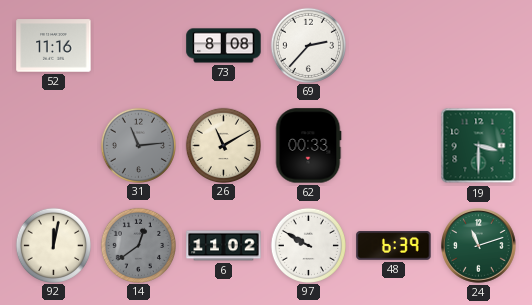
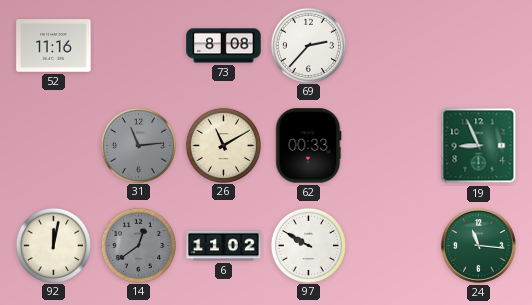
19: 3:30 -> 8:56
48: 6:39 -> none
24: 11:12 -> 11:16
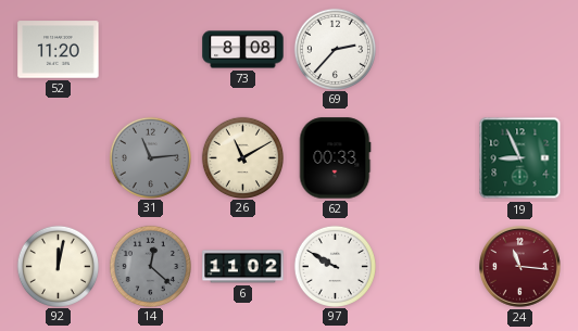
52: 11:16 -> 11:20
14: 12:39 -> 12:22
24 dial: green -> burgundy
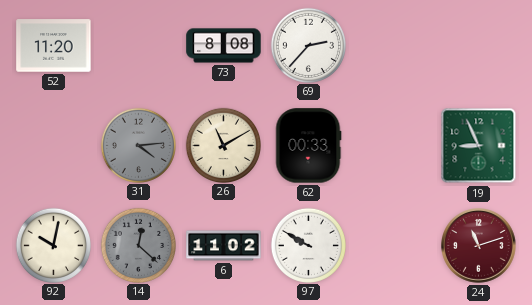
31: 11:14 -> 4:14
92: 12:02 -> 10:02
24: 11:16 -> 11:12
